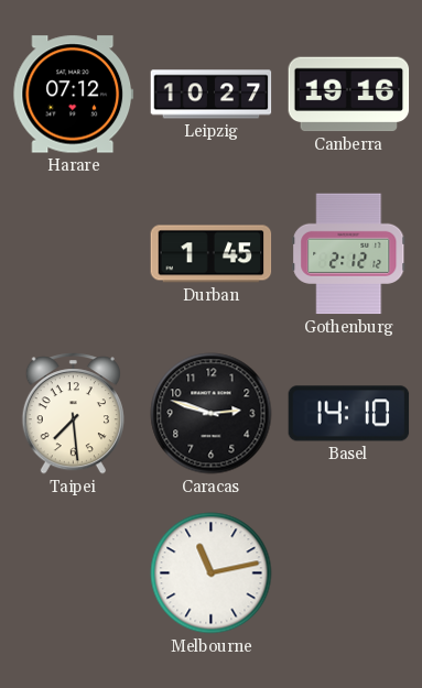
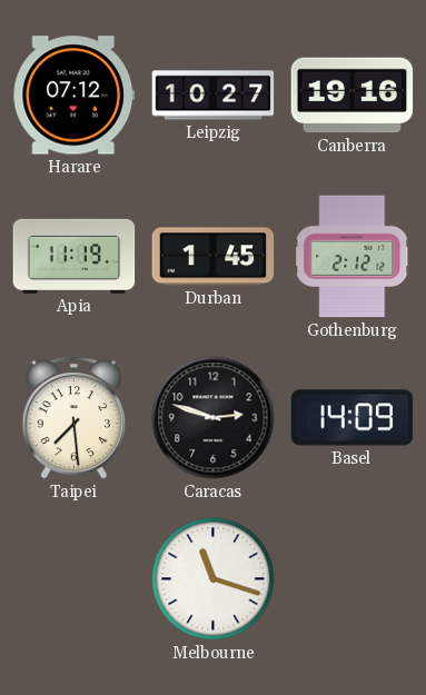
Apia: none -> 11:19
Basel: 14:10 -> 14:09
Melbourne: 11:13 -> 11:18
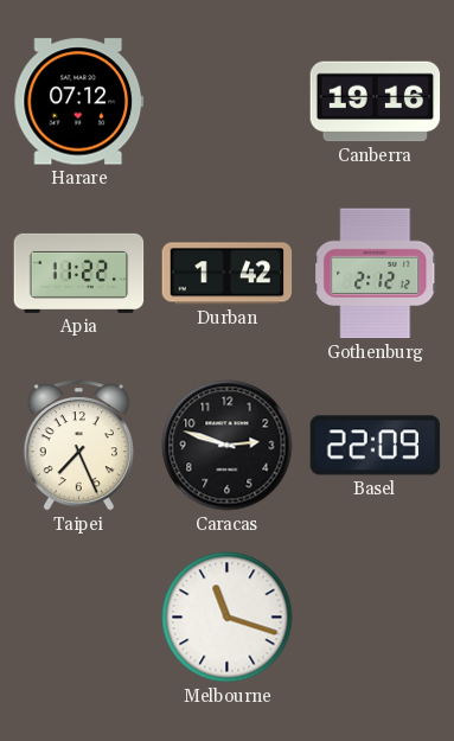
Leipzig: 10:27 -> none
Apia: 11:19 -> 11:22
Durban: 1:45 -> 1:42
Taipei: 7:29 -> 7:26
Basel: 14:09 -> 22:09
